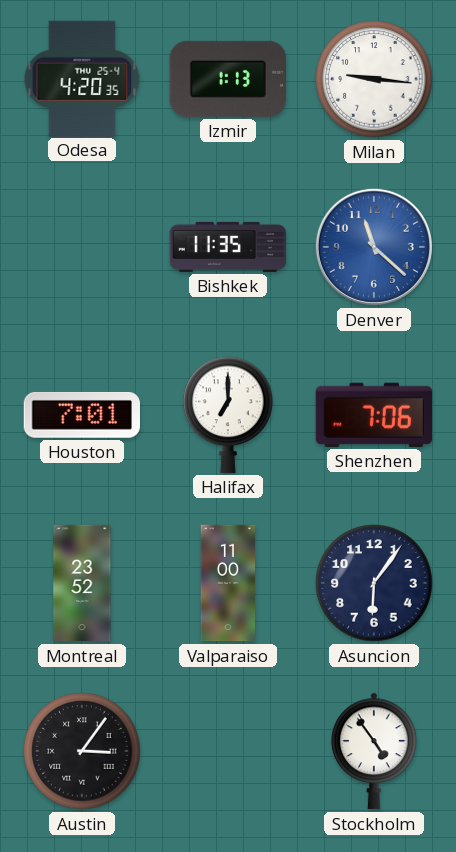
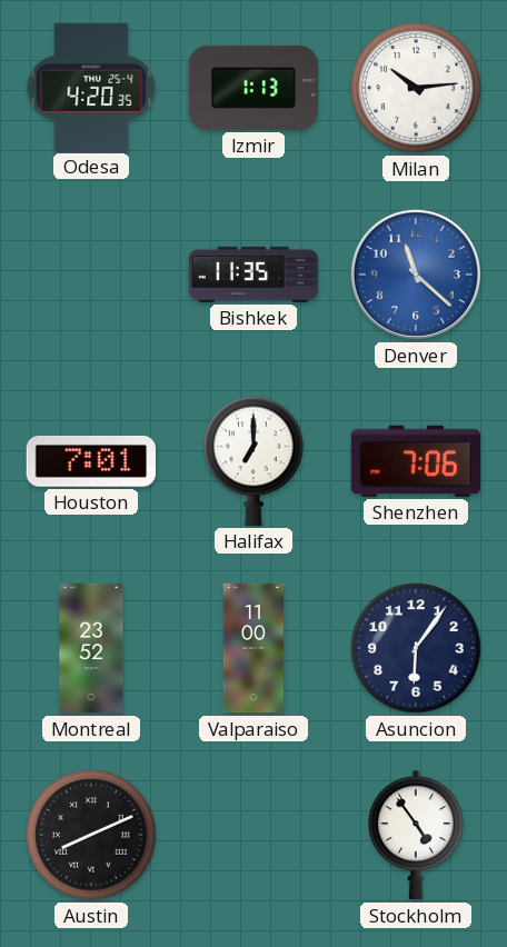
Milan: 9:16 -> 10:14
Austin: 3:06 -> 8:11
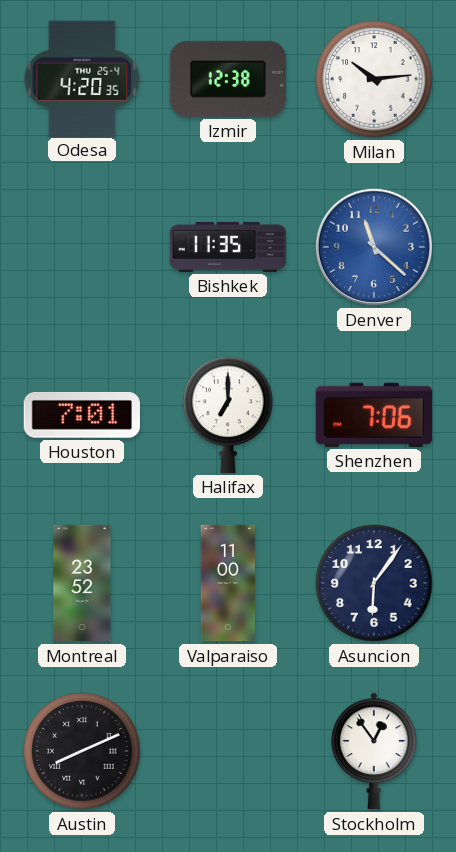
Izmir: 1:13 -> 12:38
Stockholm: 4:54 -> 12:54
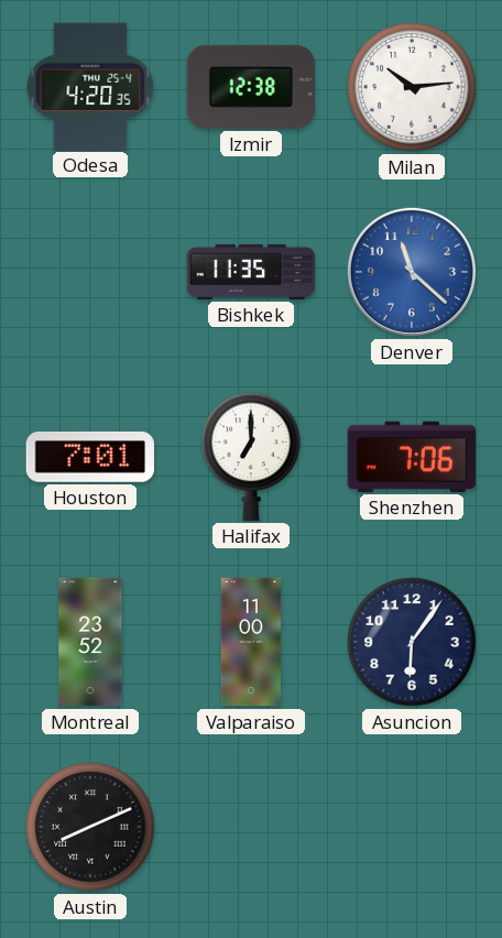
Stockholm: 12:54 -> none
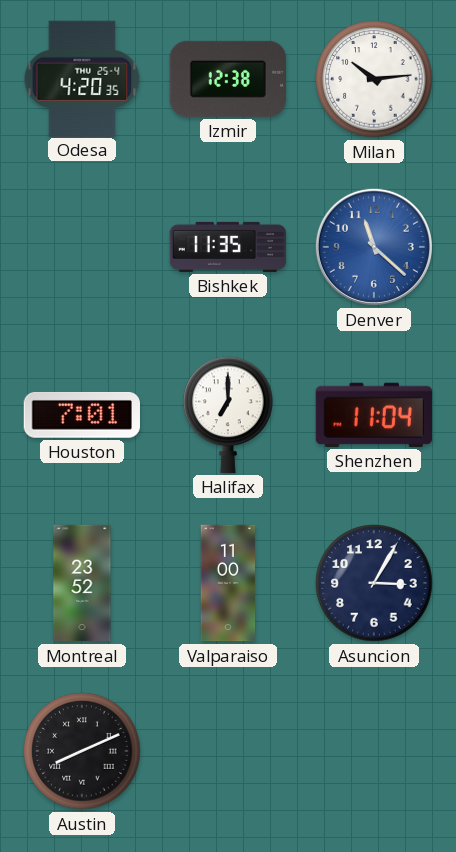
Shenzhen: 7:06 -> 11:04
Asuncion: 6:06 -> 3:05
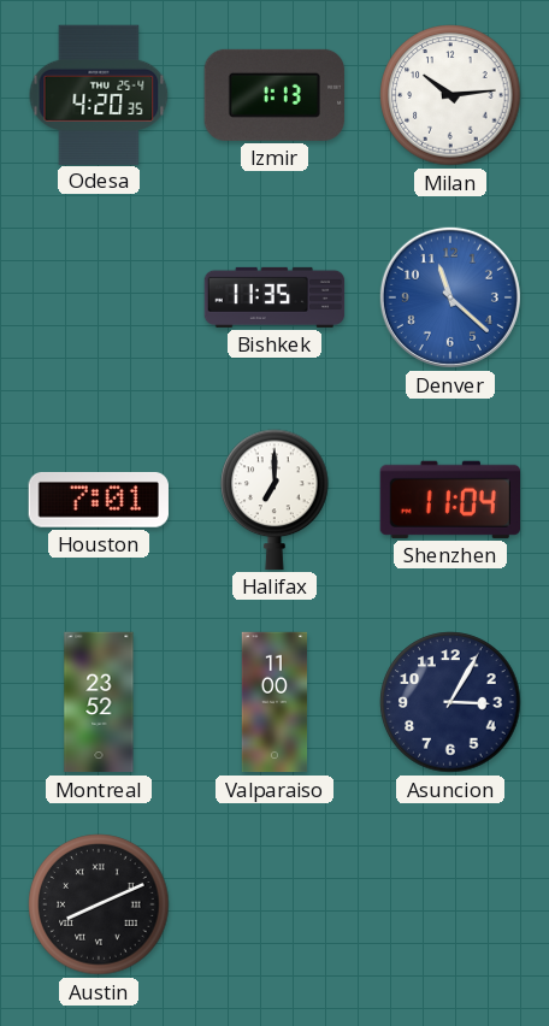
Izmir: 12:38 -> 1:13
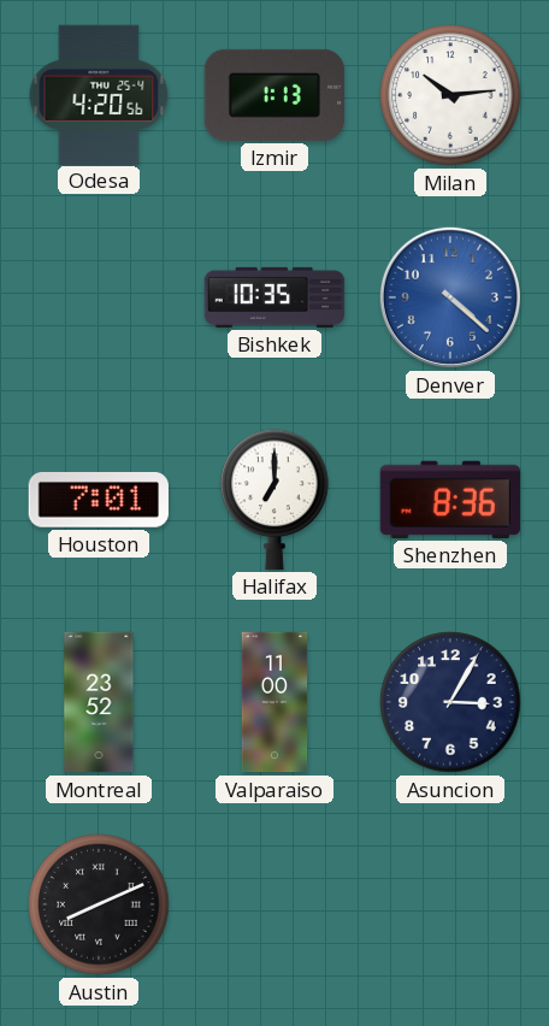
Odesa: 4:20:35 -> 4:20:56
Bishkek: 11:35 -> 10:35
Denver: 11:22 -> 4:22
Shenzhen: 11:04 -> 8:36
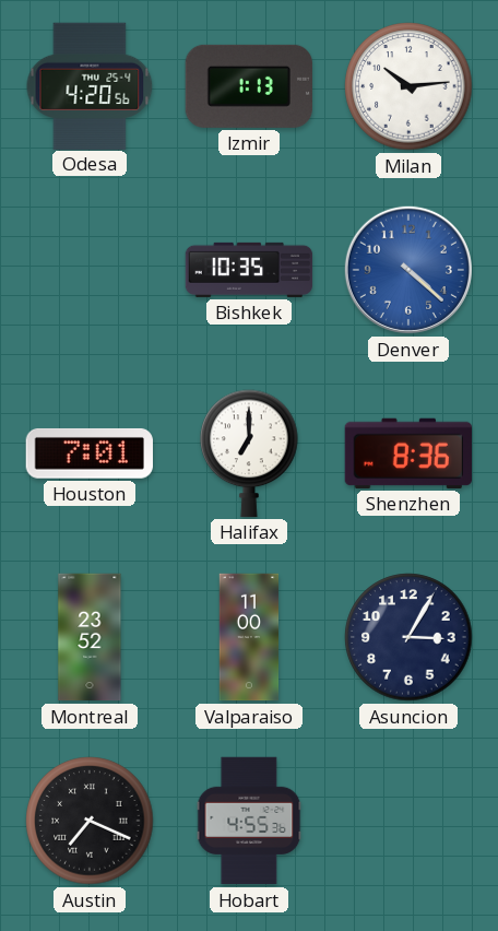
Austin: 8:11 -> 7:19
Hobart: none -> 4:55
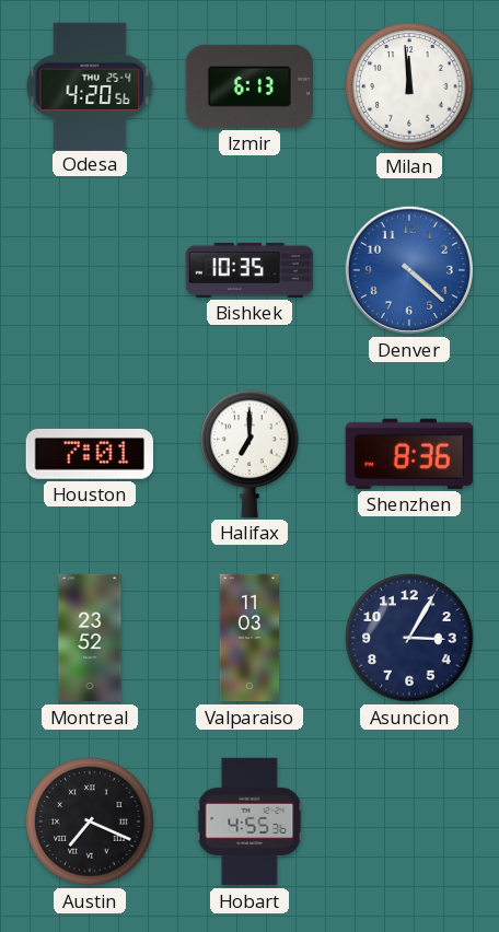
Izmir: 1:13 -> 6:13
Milan: 10:14 -> 11:59
Valparaiso: 11:00 -> 11:03
